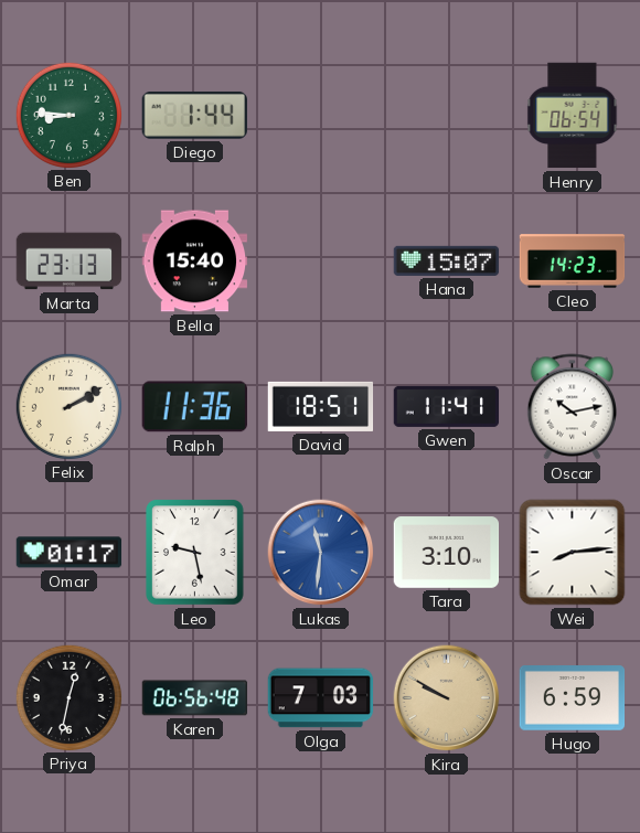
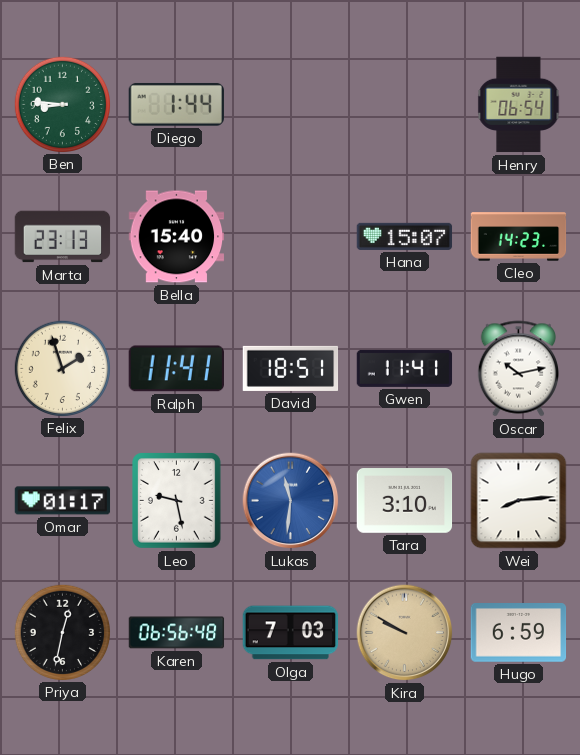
Felix: 2:10 -> 1:57
Ralph: 11:36 -> 11:41
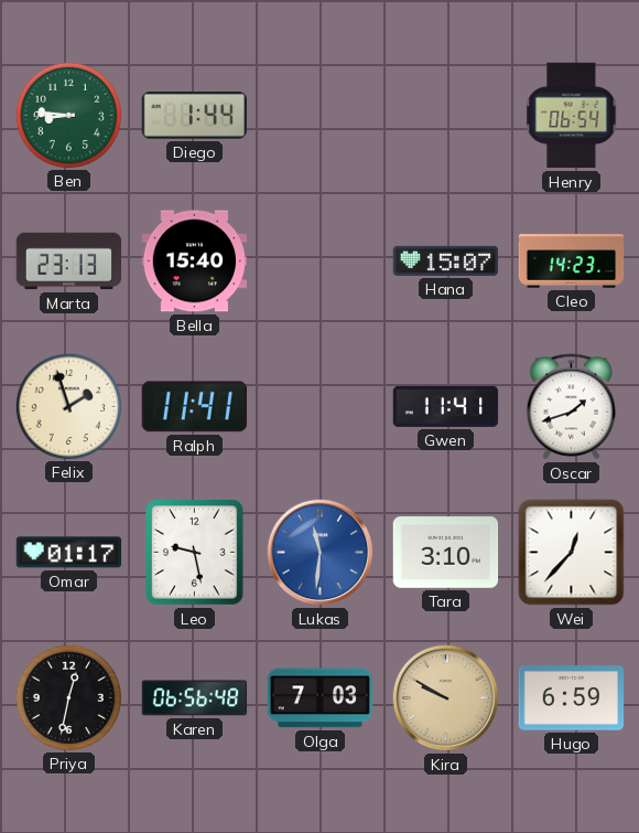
David: 18:51 -> none
Oscar: 10:13 -> 1:42
Wei: 8:14 -> 12:37
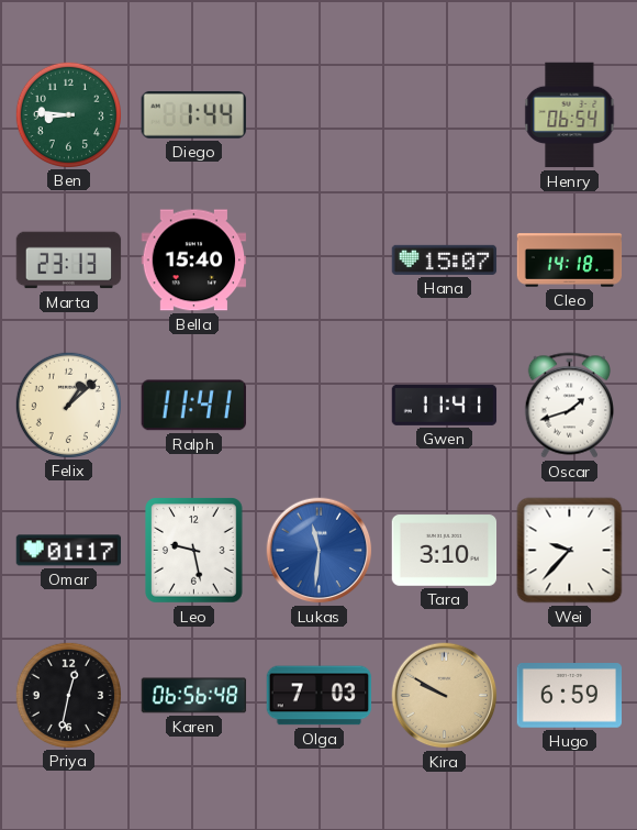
Cleo: 14:23 -> 14:18
Felix: 1:57 -> 1:08
Wei: 12:37 -> 9:37
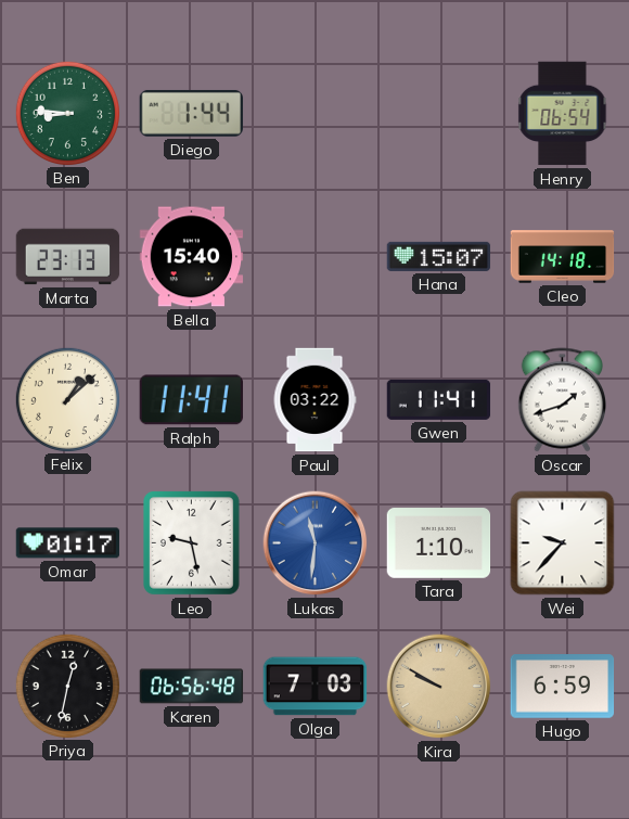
Paul: none -> 03:22
Tara: 3:10 -> 1:10
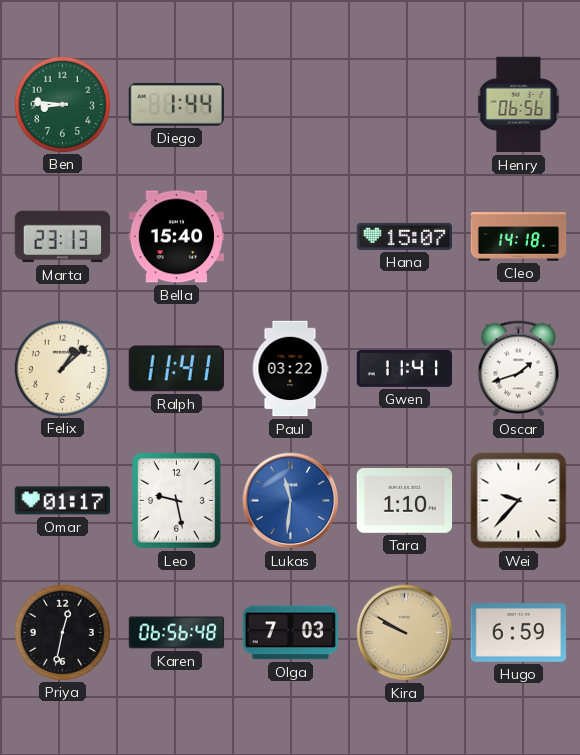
Henry: 06:54 -> 06:56
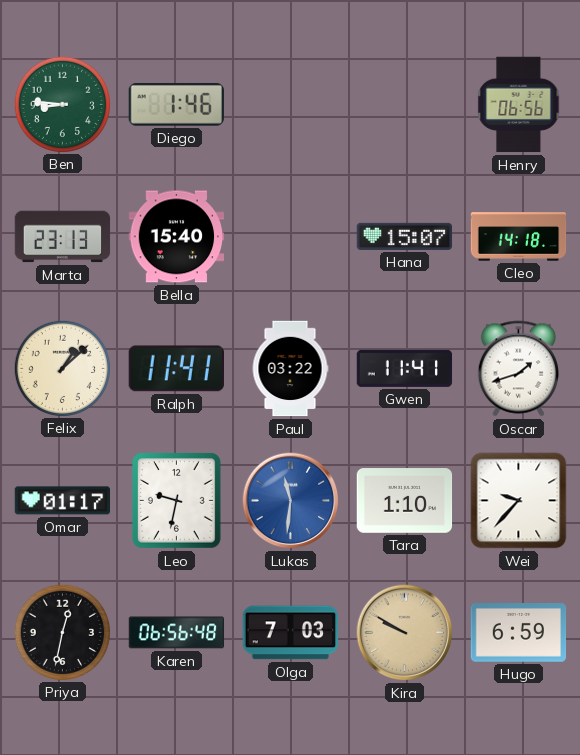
Diego: 1:44 -> 1:46
Leo: 9:28 -> 9:32
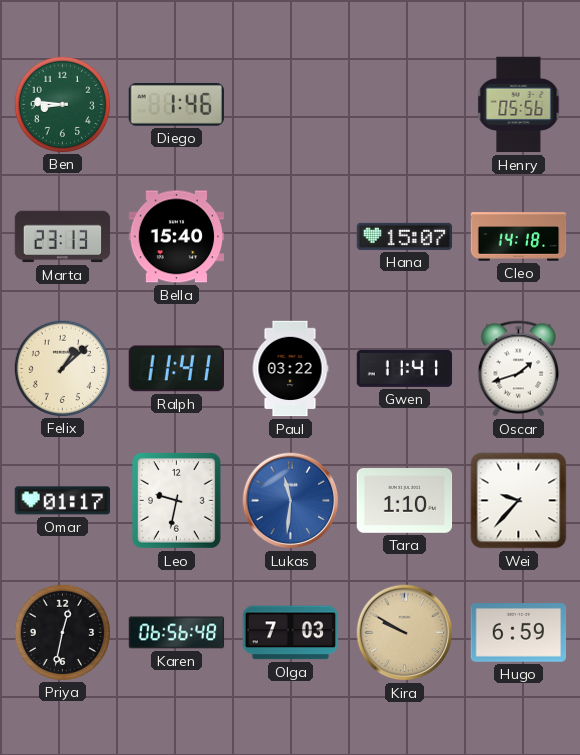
Henry: 06:56 -> 05:56
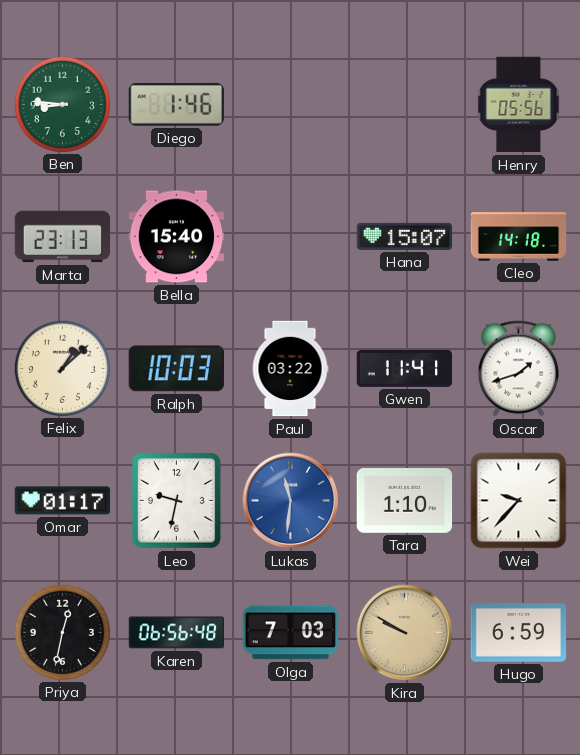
Ralph: 11:41 -> 10:03
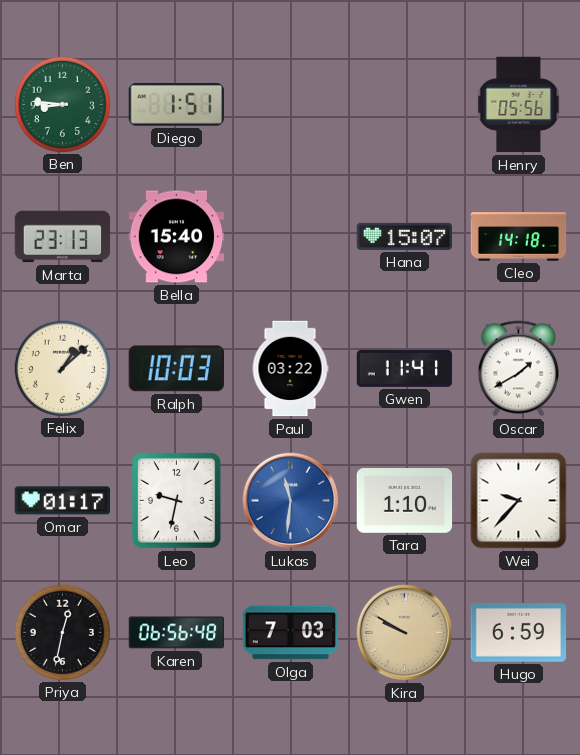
Diego: 1:46 -> 1:51
Oscar: 1:42 -> 1:40
